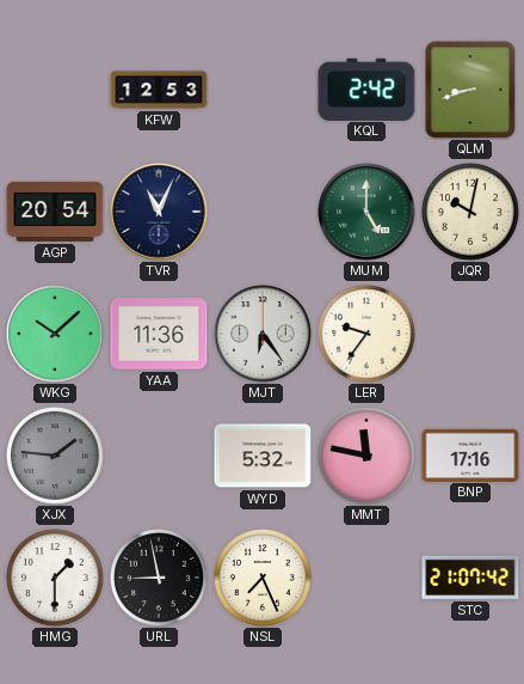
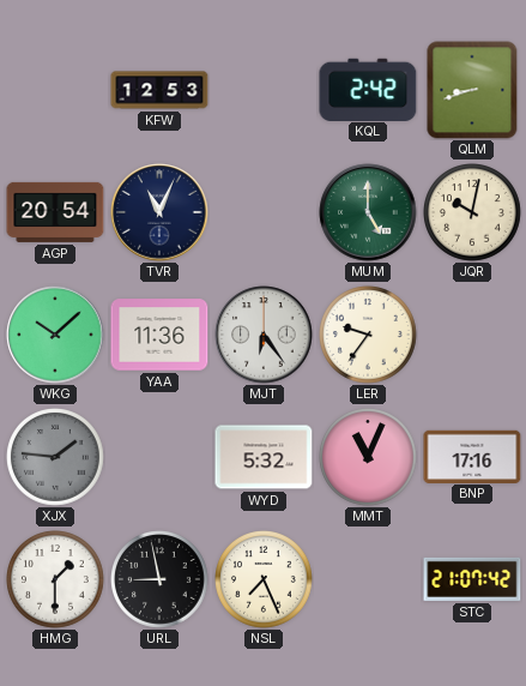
MMT: 11:47 -> 11:04
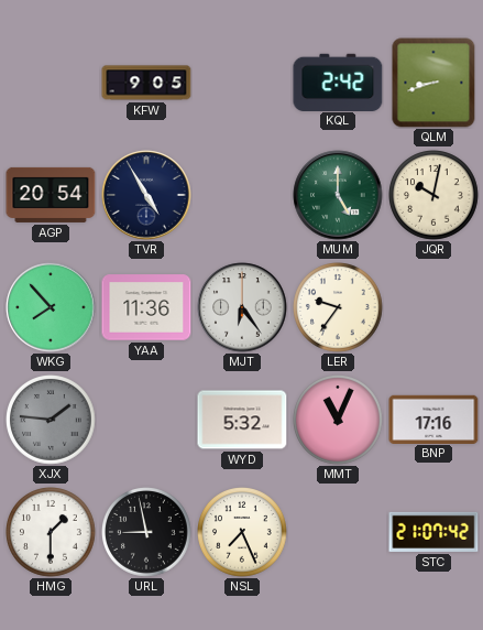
KFW: 12:53 -> 9:05
TVR: 11:04 -> 4:55
WKG: 10:08 -> 7:53
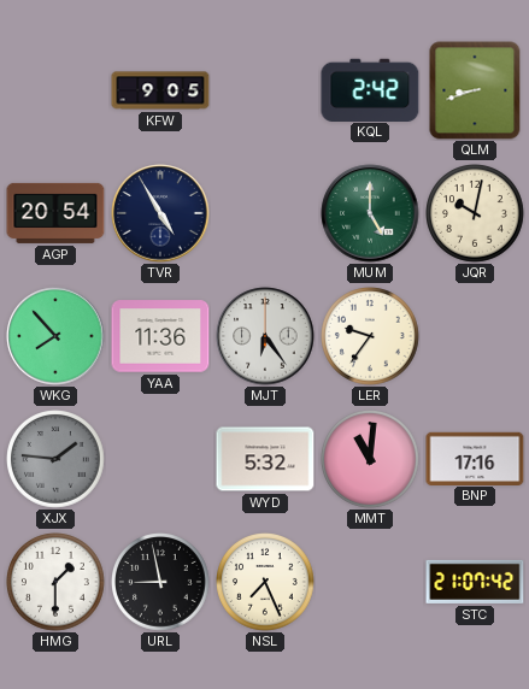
MMT: 11:04 -> 11:01
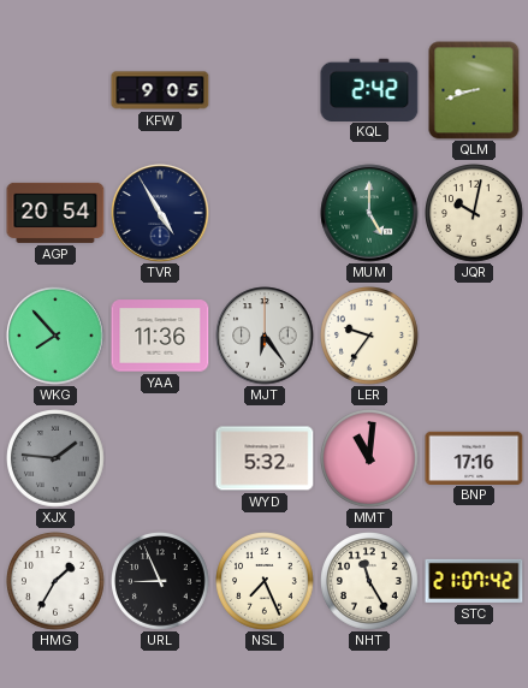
HMG: 1:30 -> 1:35
URL: 8:58 -> 8:56
NHT: none -> 11:25
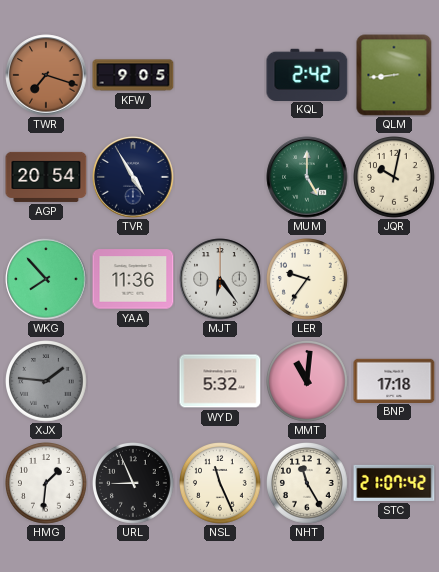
TWR: none -> 7:18
QLM: 8:42 -> 8:44
BNP: 17:16 -> 17:18
HMG: 1:35 -> 1:31
NSL: 7:26 -> 11:26
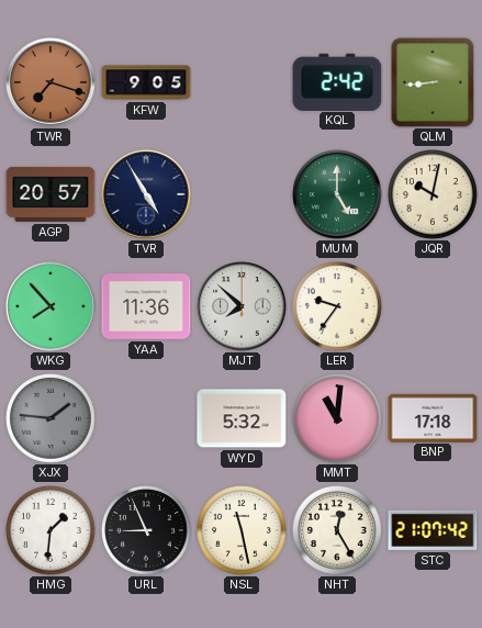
AGP: 20:54 -> 20:57
MJT: 6:24 -> 7:52
NSL: 11:26 -> 11:28
NHT: 11:25 -> 12:25
